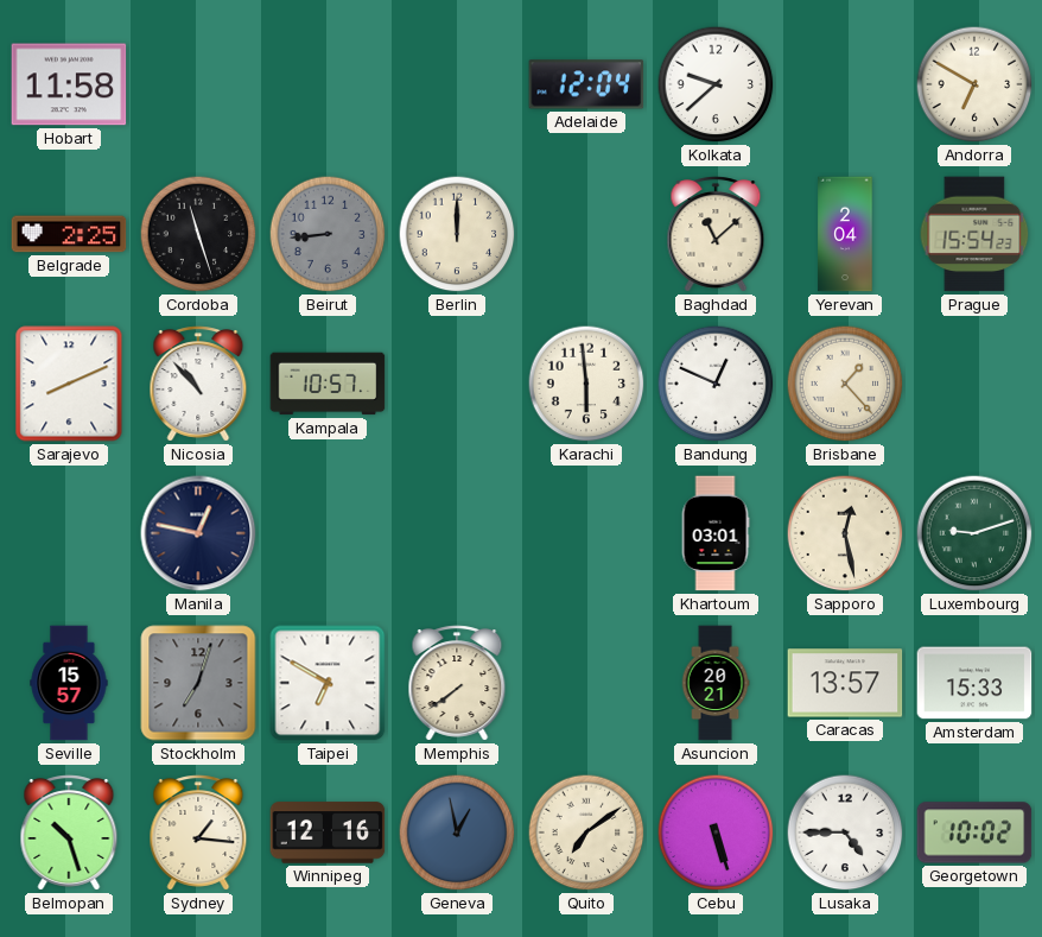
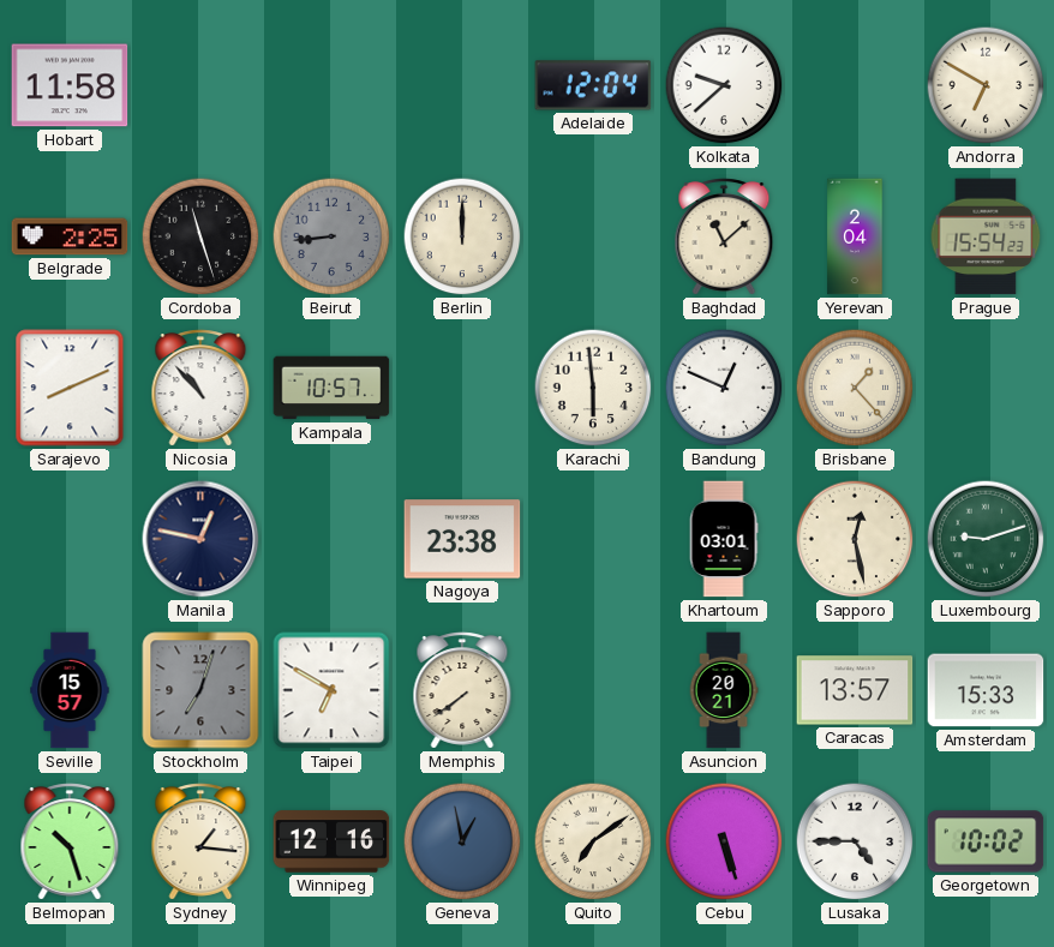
Nagoya: none -> 23:38
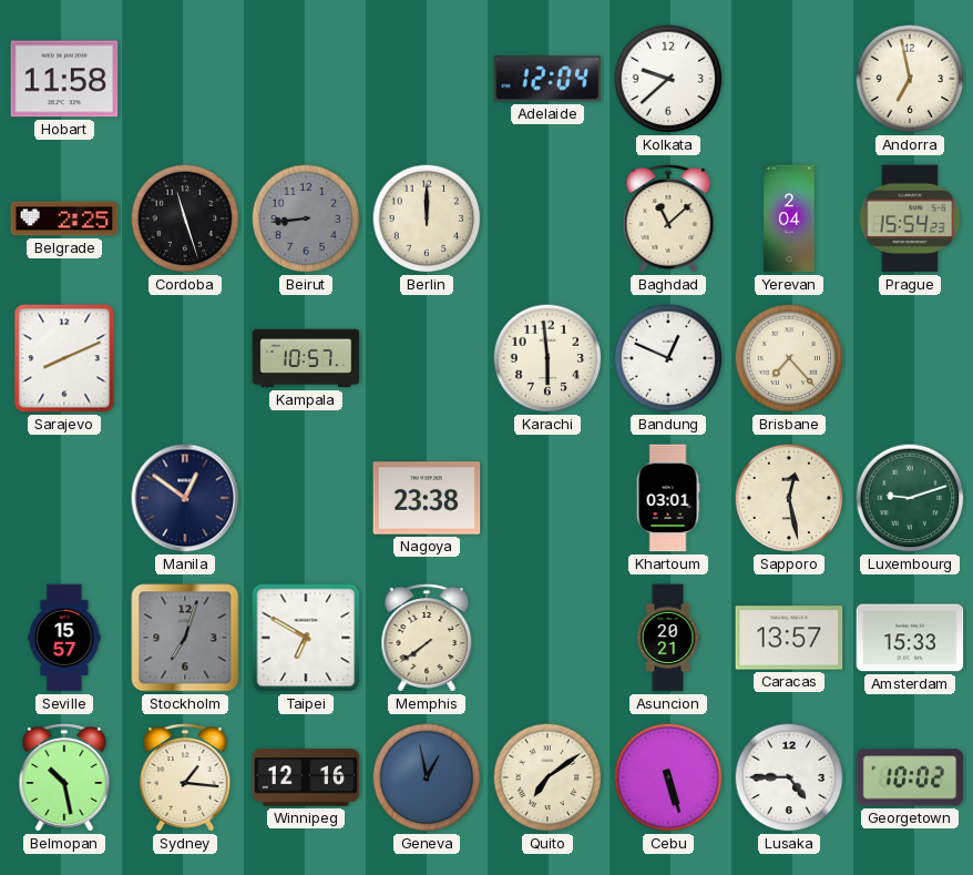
Andorra: 6:50 -> 6:58
Nicosia: 10:53 -> none
Brisbane: 1:23 -> 7:23
Manila: 12:47 -> 12:51
Belmopan: 10:27 -> 10:28
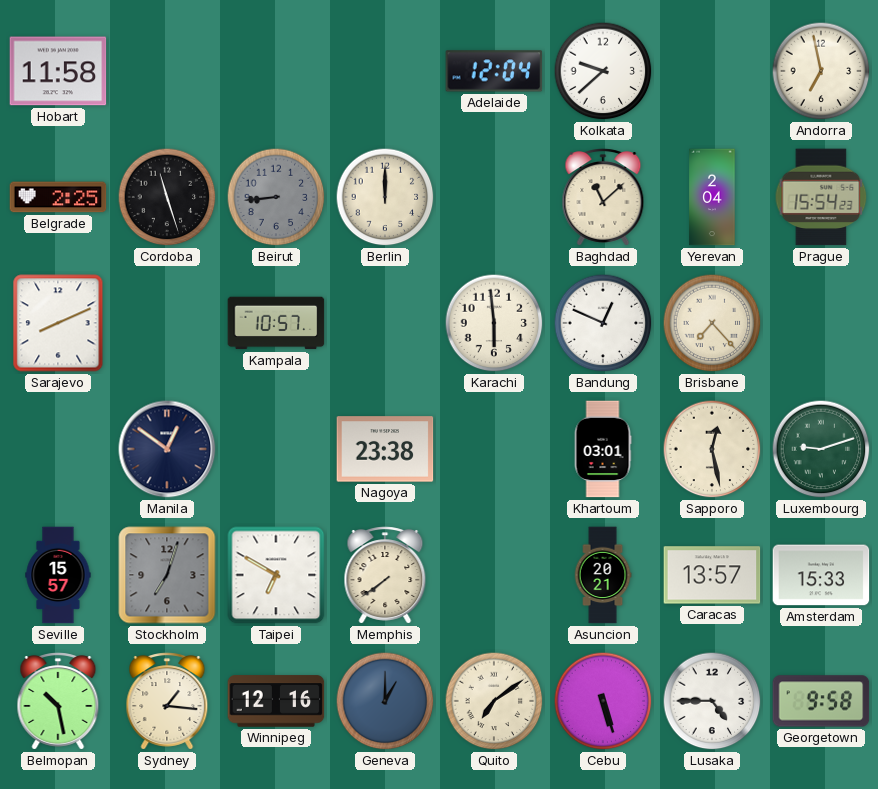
Geneva: 12:58 -> 1:00
Georgetown: 10:02 -> 9:58
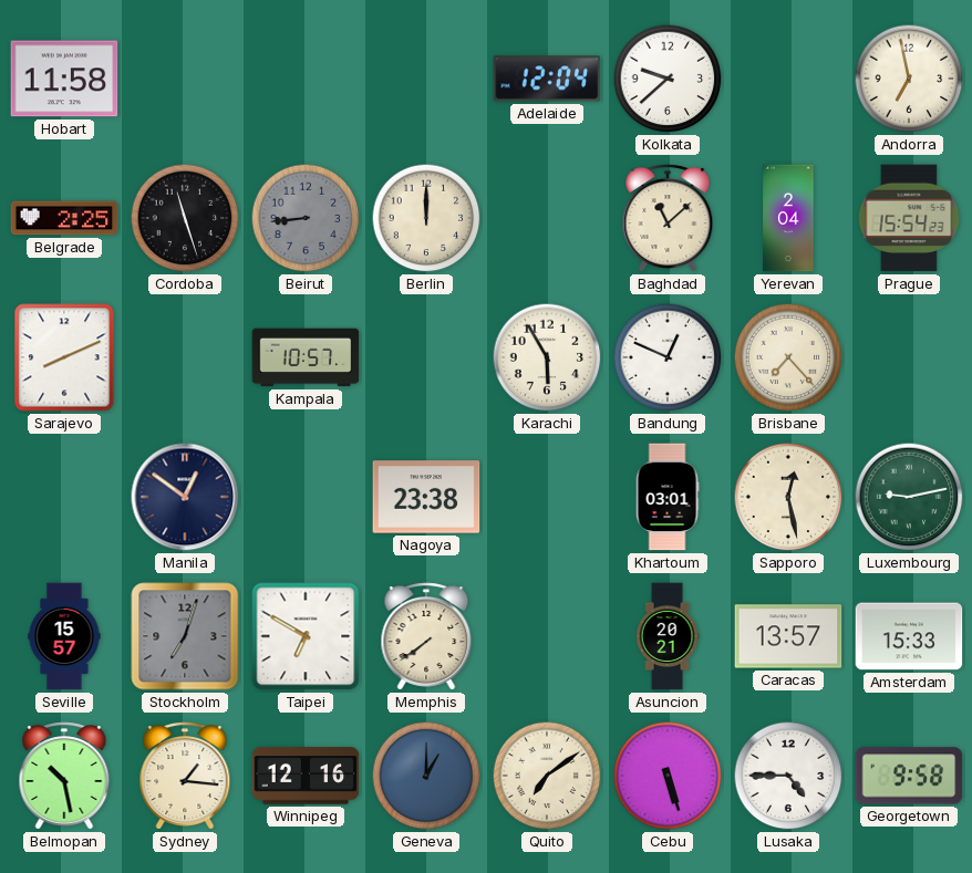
Karachi: 5:59 -> 5:55
Luxembourg: 9:12 -> 9:13
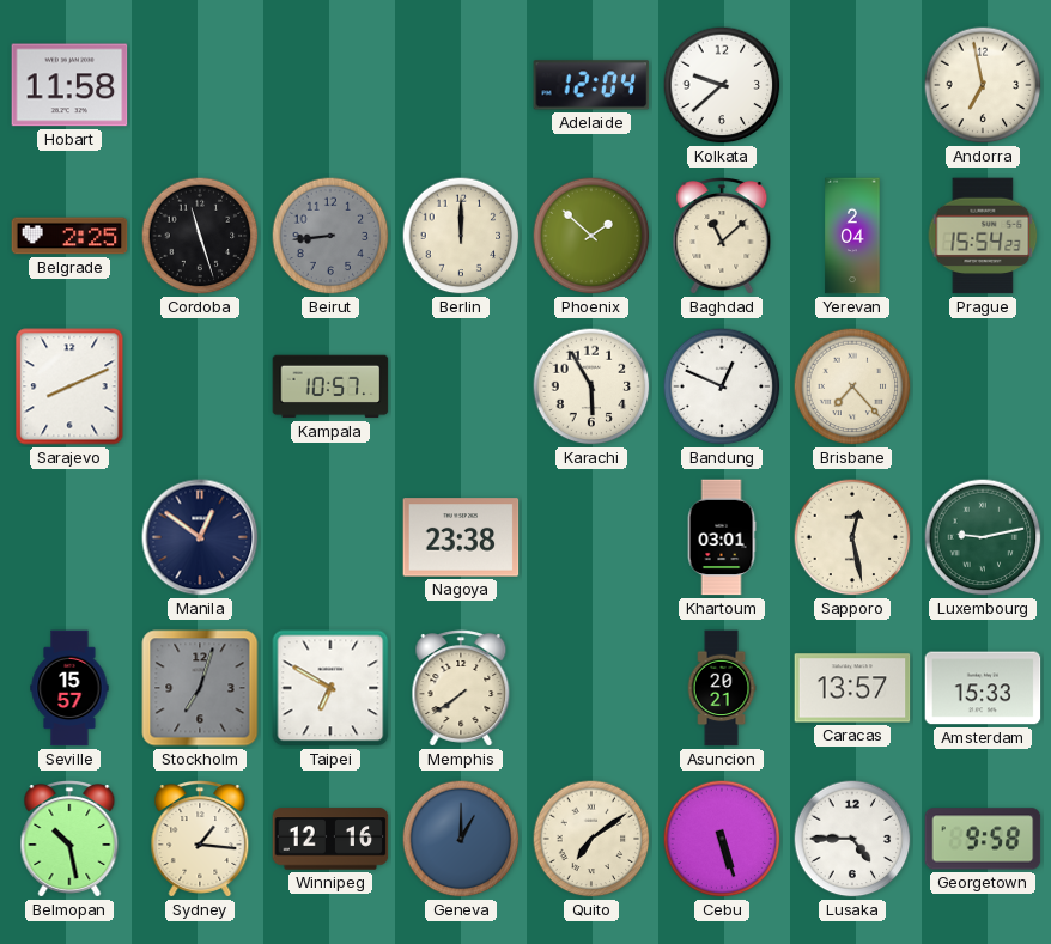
Phoenix: none -> 1:52
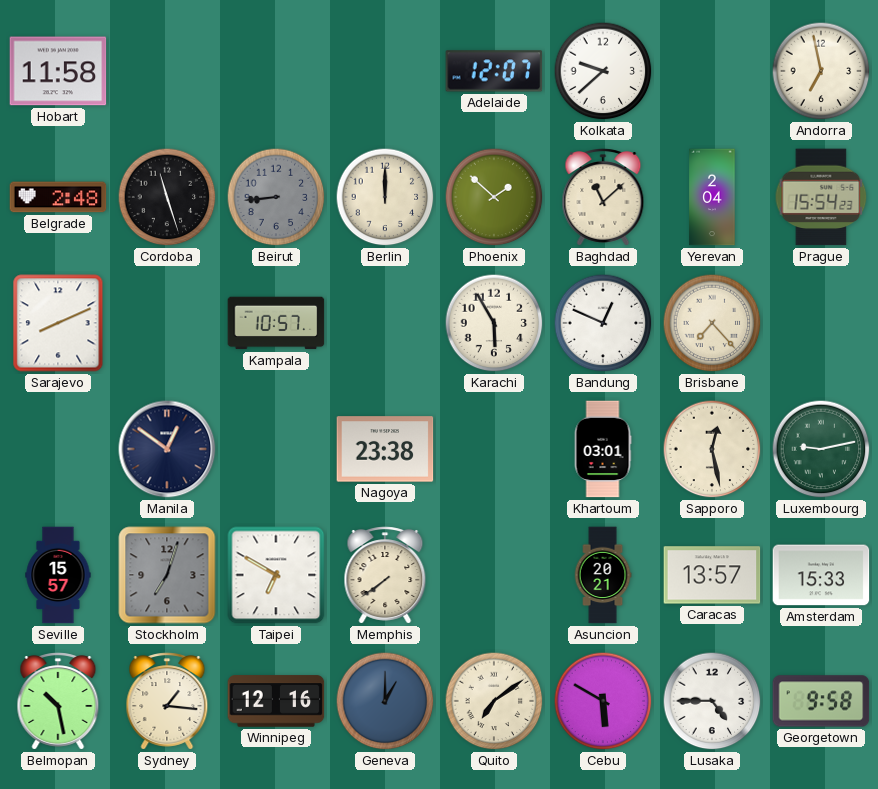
Adelaide: 12:04 -> 12:07
Belgrade: 2:25 -> 2:48
Cebu: 5:27 -> 5:50
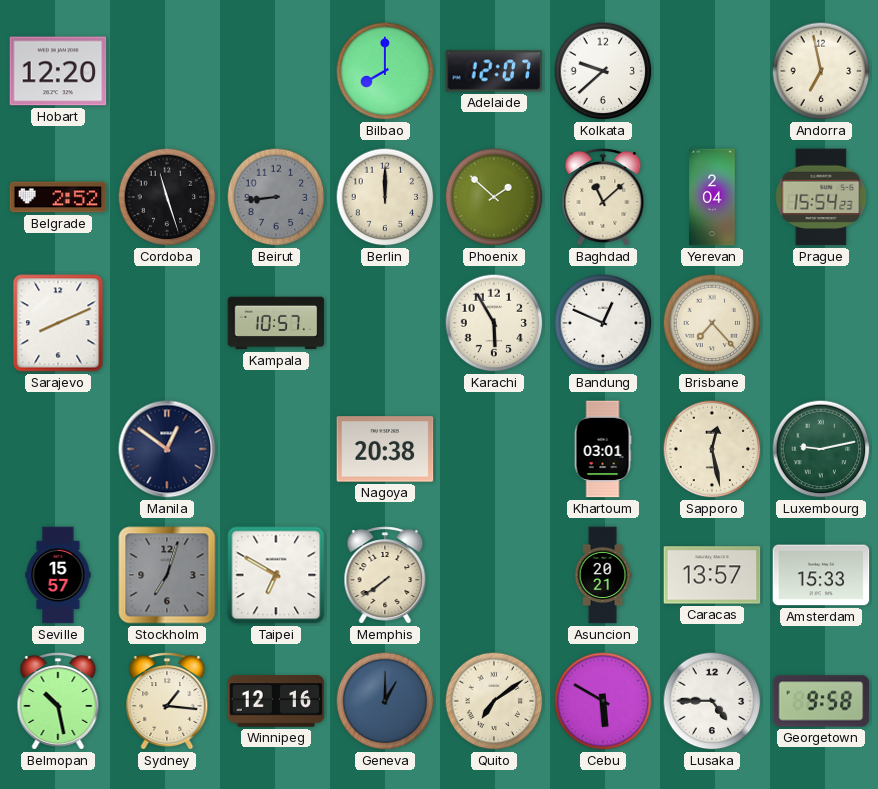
Hobart: 11:58 -> 12:20
Bilbao: none -> 8:00
Belgrade: 2:48 -> 2:52
Nagoya: 23:38 -> 20:38
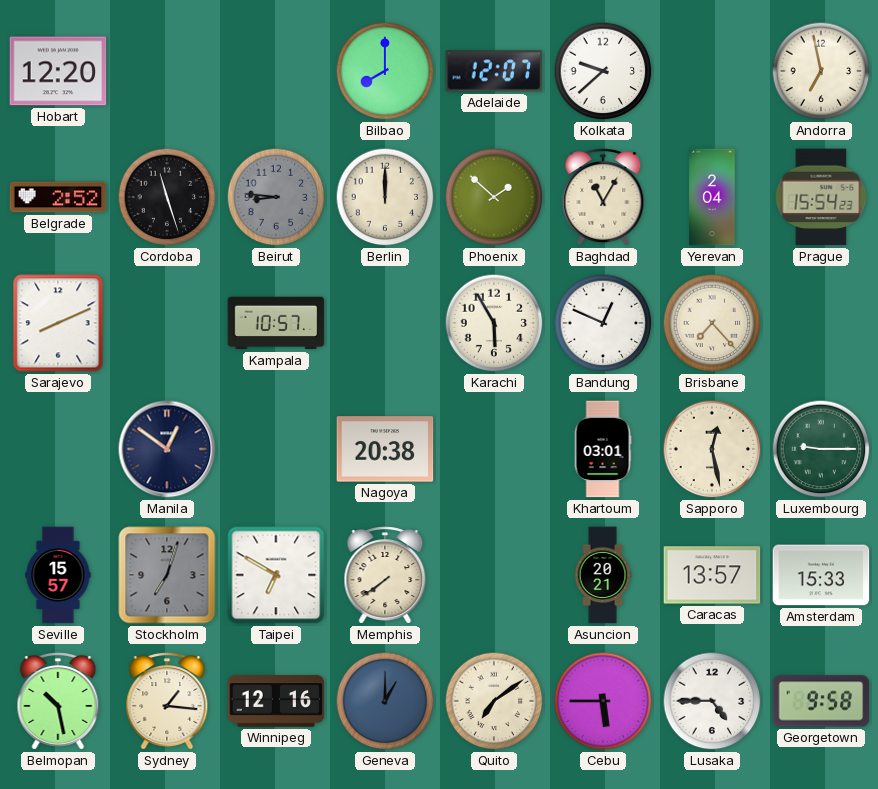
Beirut: 8:44 -> 8:46
Baghdad: 11:08 -> 11:05
Luxembourg: 9:13 -> 9:15
Cebu: 5:50 -> 5:45
